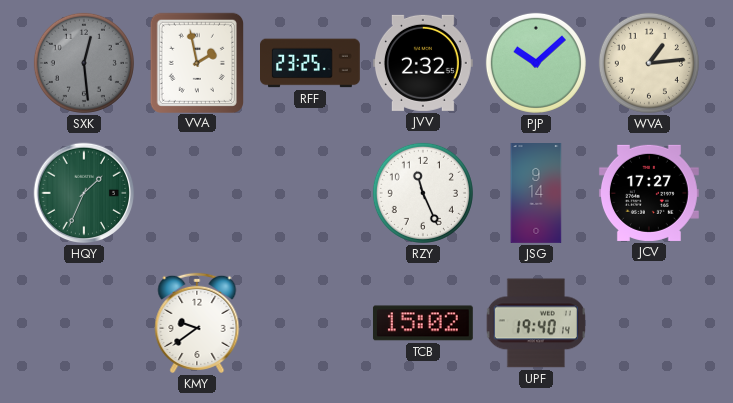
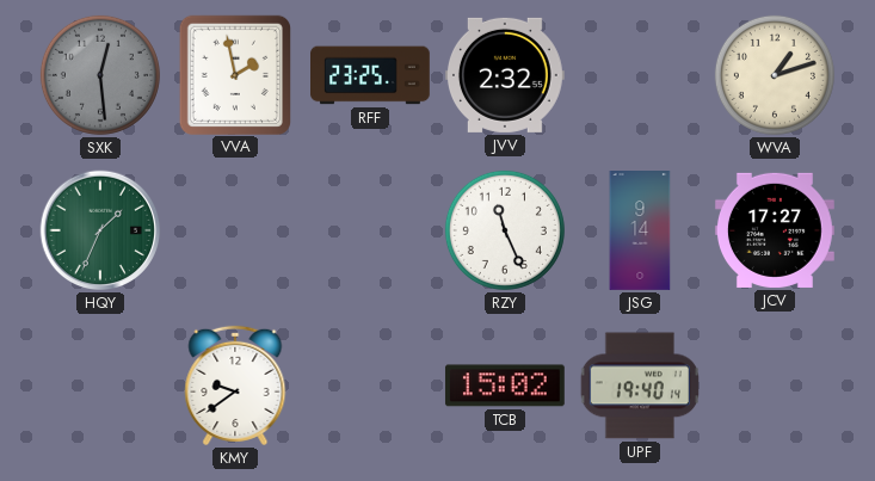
PJP: 10:08 -> none
WVA: 1:14 -> 1:12
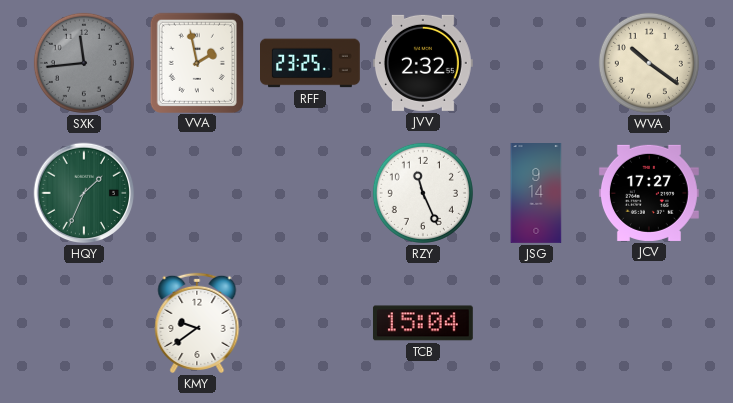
SXK: 12:29 -> 11:44
WVA: 1:12 -> 10:21
TCB: 15:02 -> 15:04
UPF: 19:40 -> none
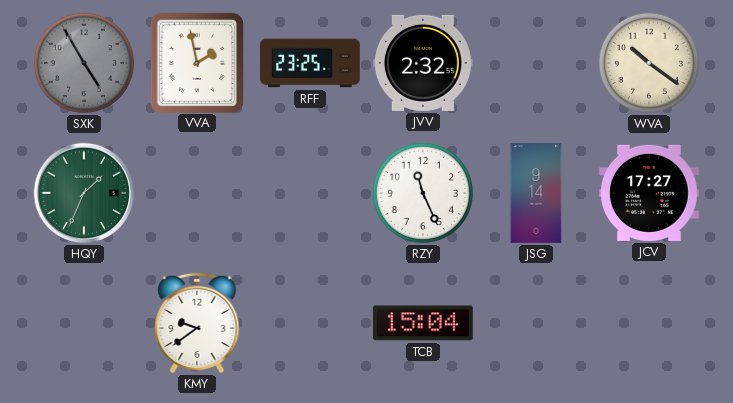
SXK: 11:44 -> 4:55
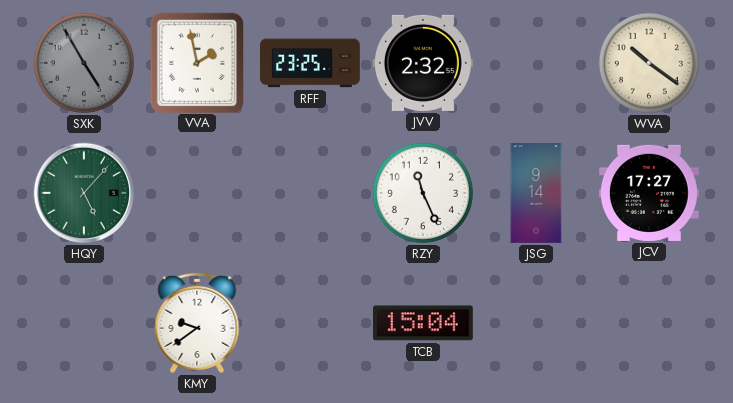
HQY: 1:34 -> 5:07
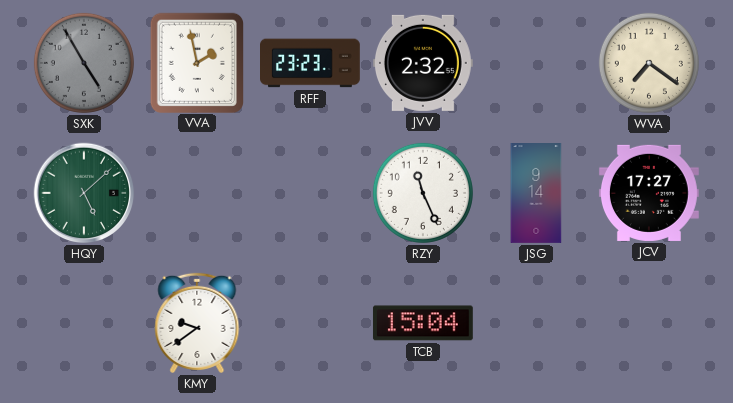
RFF: 23:25 -> 23:23
WVA: 10:21 -> 7:21
HQY: 5:07 -> 5:08
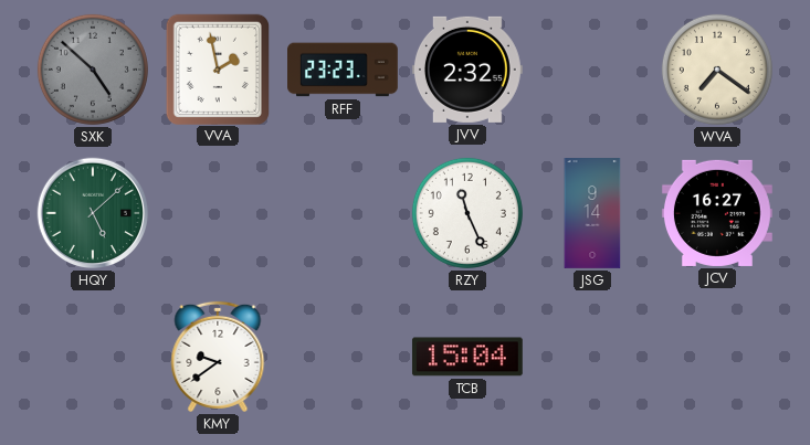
SXK: 4:55 -> 4:52
JCV: 17:27 -> 16:27
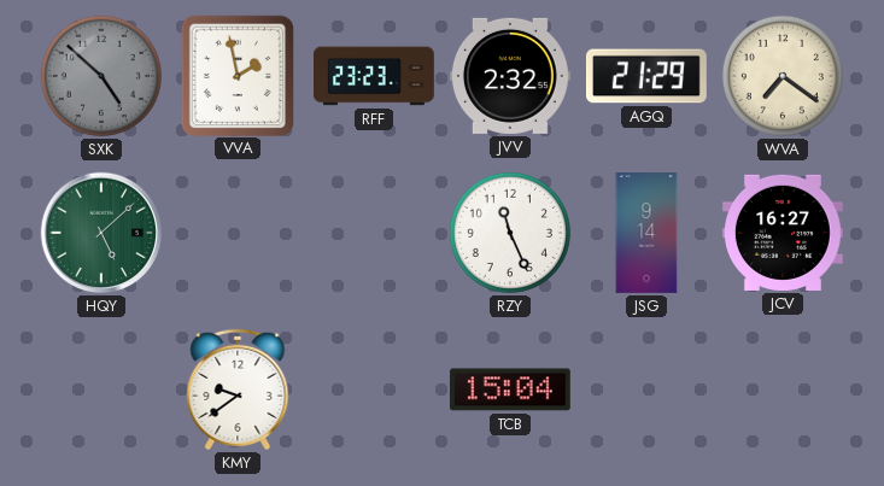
AGQ: none -> 21:29
